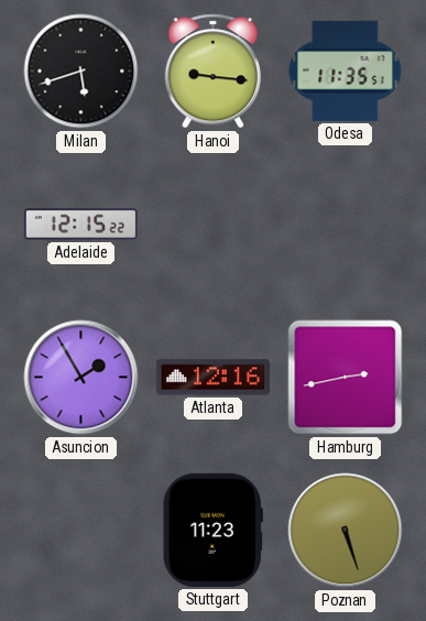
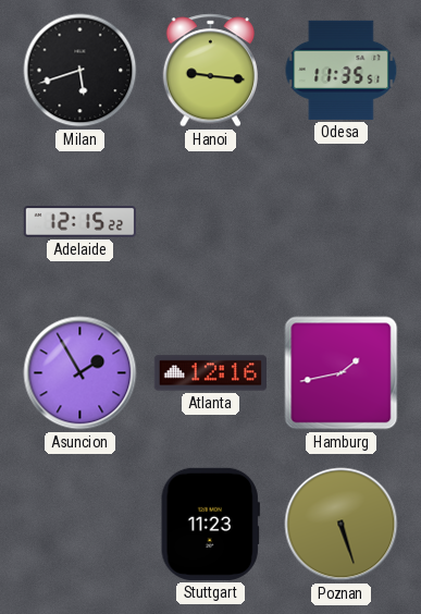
Hamburg: 2:43 -> 1:43
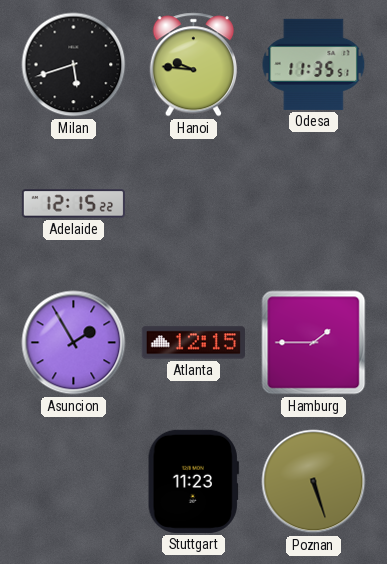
Hanoi: 9:16 -> 9:46
Atlanta: 12:16 -> 12:15
Hamburg: 1:43 -> 1:45
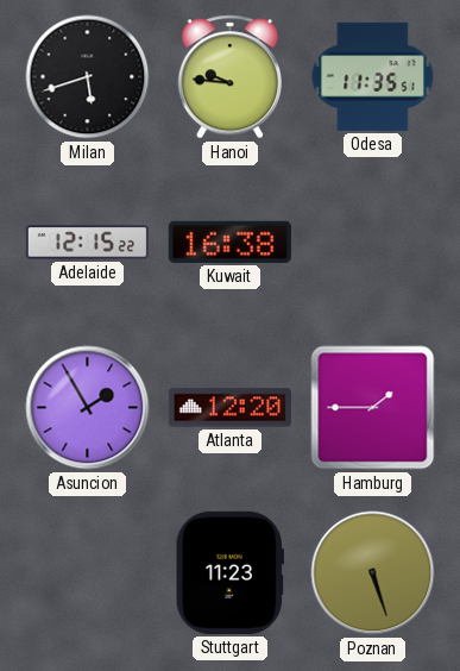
Kuwait: none -> 16:38
Atlanta: 12:15 -> 12:20
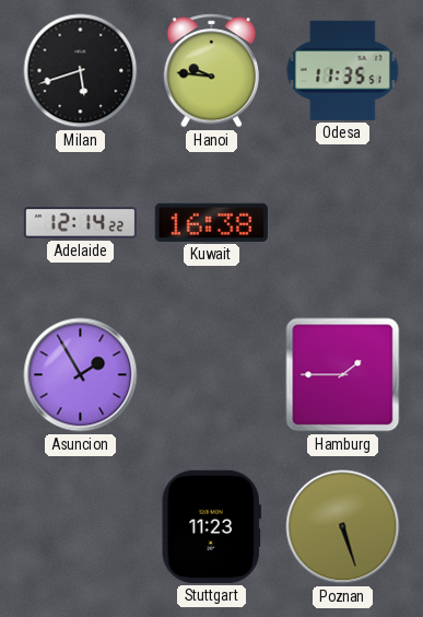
Adelaide: 12:15 -> 12:14
Atlanta: 12:20 -> none
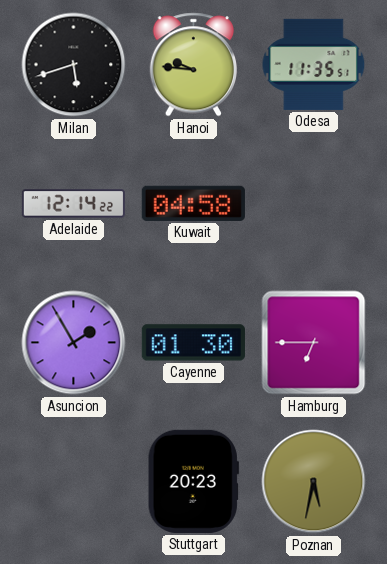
Kuwait: 16:38 -> 04:58
Cayenne: none -> 01:30
Hamburg: 1:45 -> 6:45
Stuttgart: 11:23 -> 20:23
Poznan: 5:27 -> 5:32
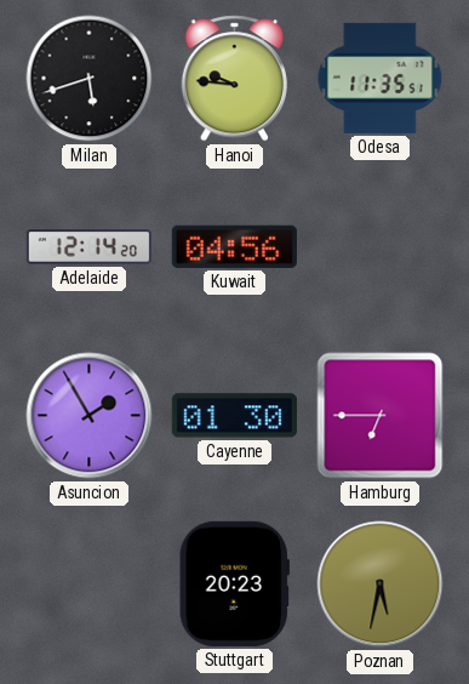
Adelaide: 12:14:22 -> 12:14:20
Kuwait: 04:58 -> 04:56
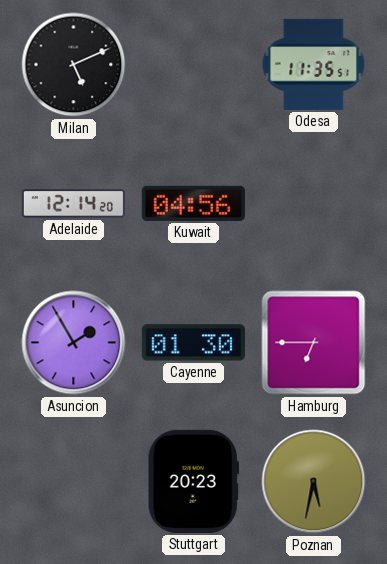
Milan: 5:42 -> 5:11
Hanoi: 9:46 -> none
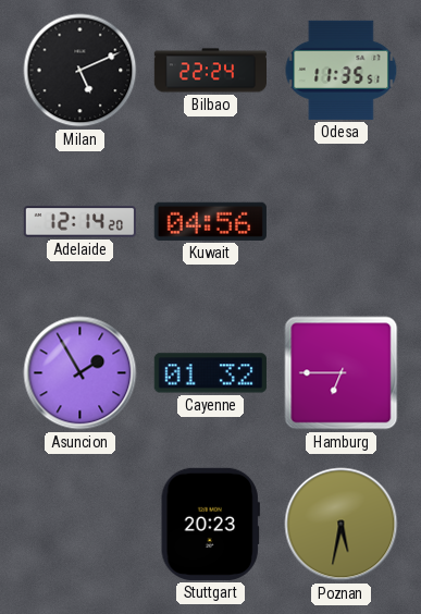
Bilbao: none -> 22:24
Cayenne: 01:30 -> 01:32
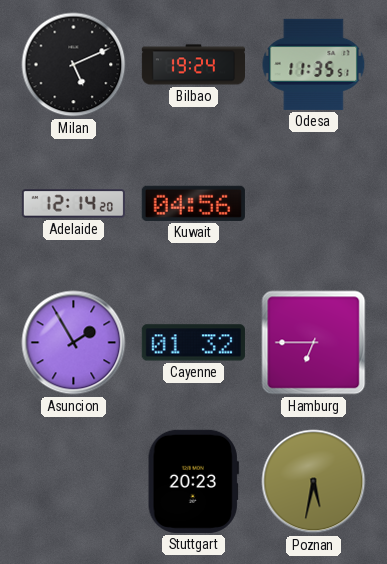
Bilbao: 22:24 -> 19:24
